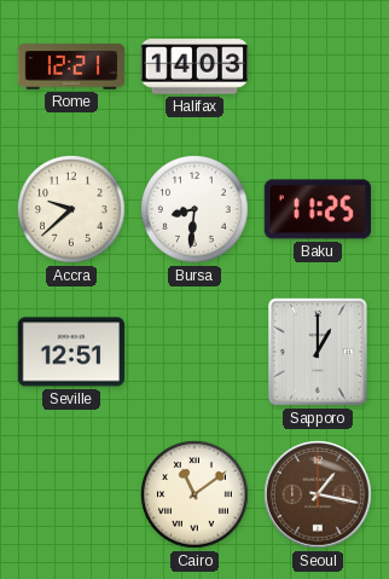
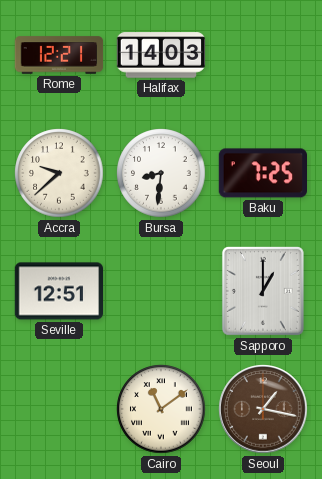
Baku: 11:25 -> 7:25
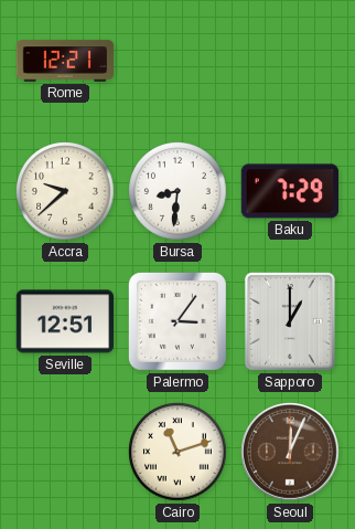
Halifax: 14:03 -> none
Baku: 7:25 -> 7:29
Palermo: none -> 3:06
Cairo: 11:09 -> 11:12
Seoul: 1:17 -> 12:04
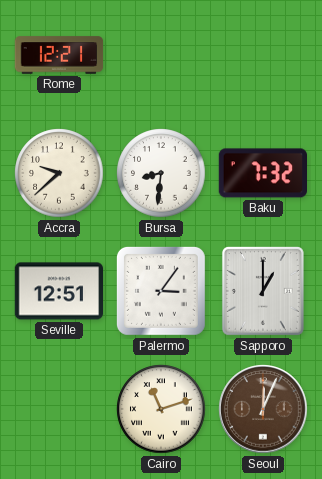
Baku: 7:29 -> 7:32
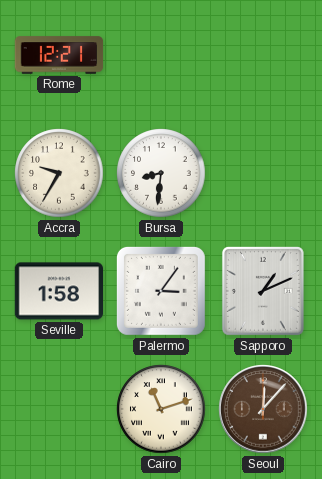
Accra: 9:38 -> 9:35
Baku: 7:32 -> none
Seville: 12:51 -> 1:58
Sapporo: 1:00 -> 1:11
Seoul: 12:04 -> 12:07
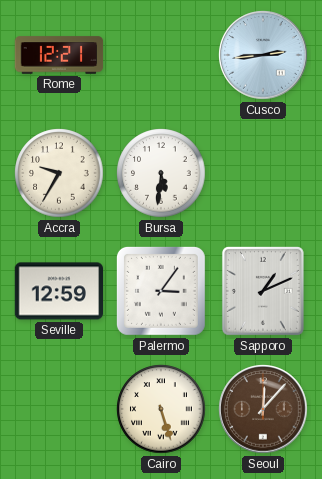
Cusco: none -> 2:44
Bursa: 8:31 -> 5:31
Seville: 1:58 -> 12:59
Cairo: 11:12 -> 5:27
